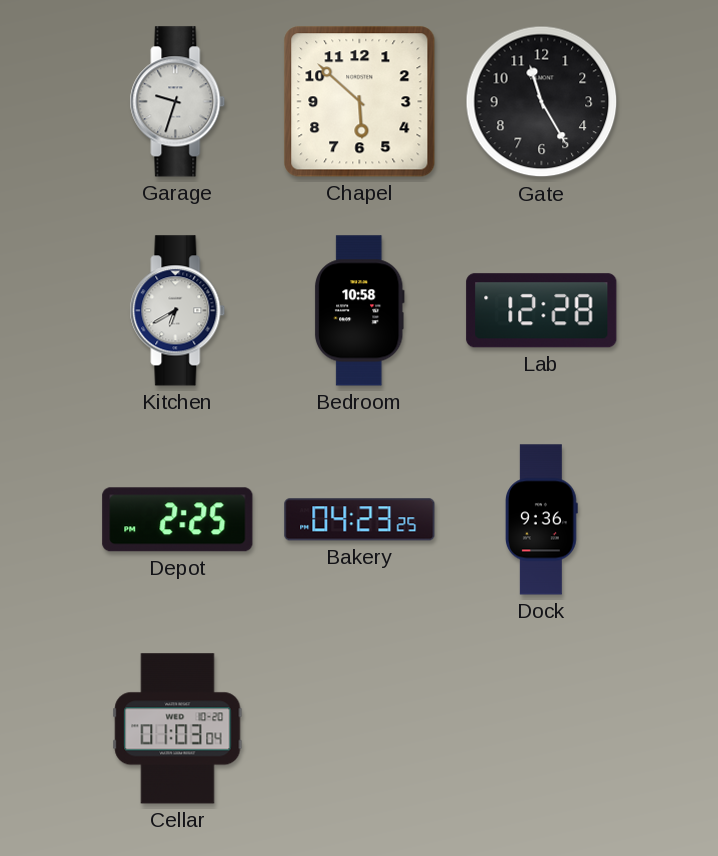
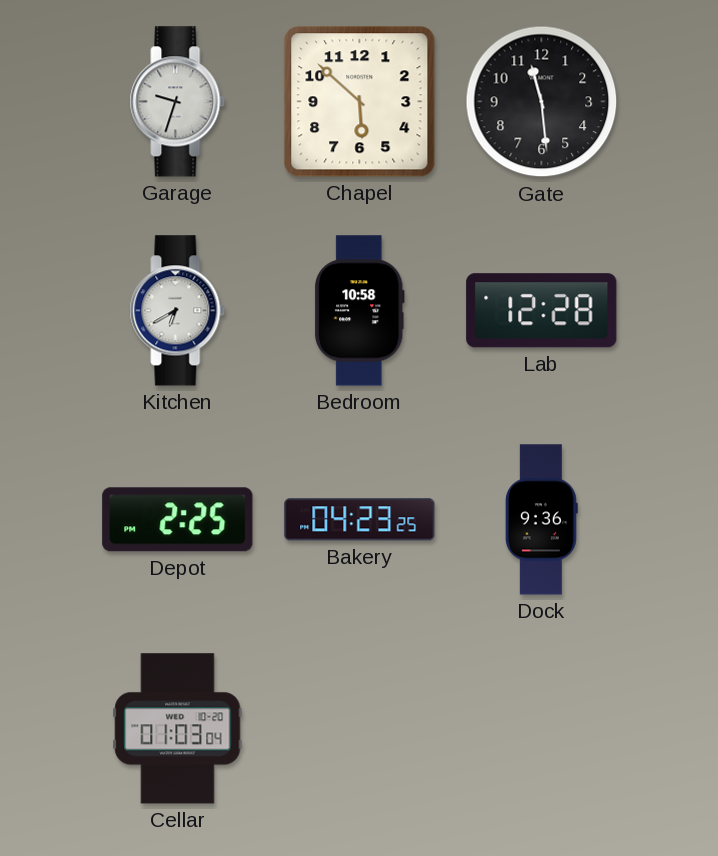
Gate: 11:25 -> 11:29
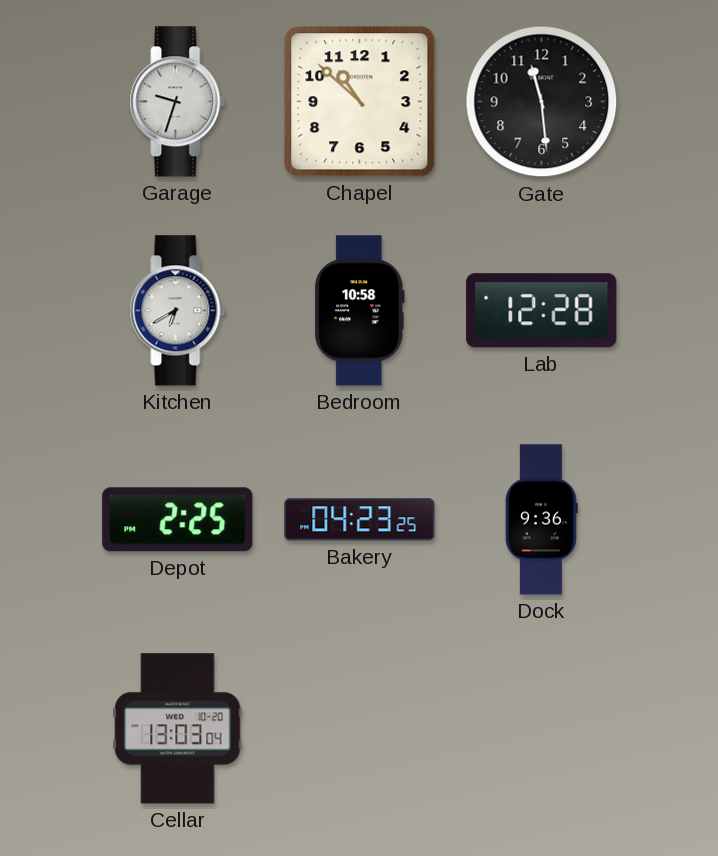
Chapel: 5:52 -> 10:52
Cellar: 01:03 -> 13:03
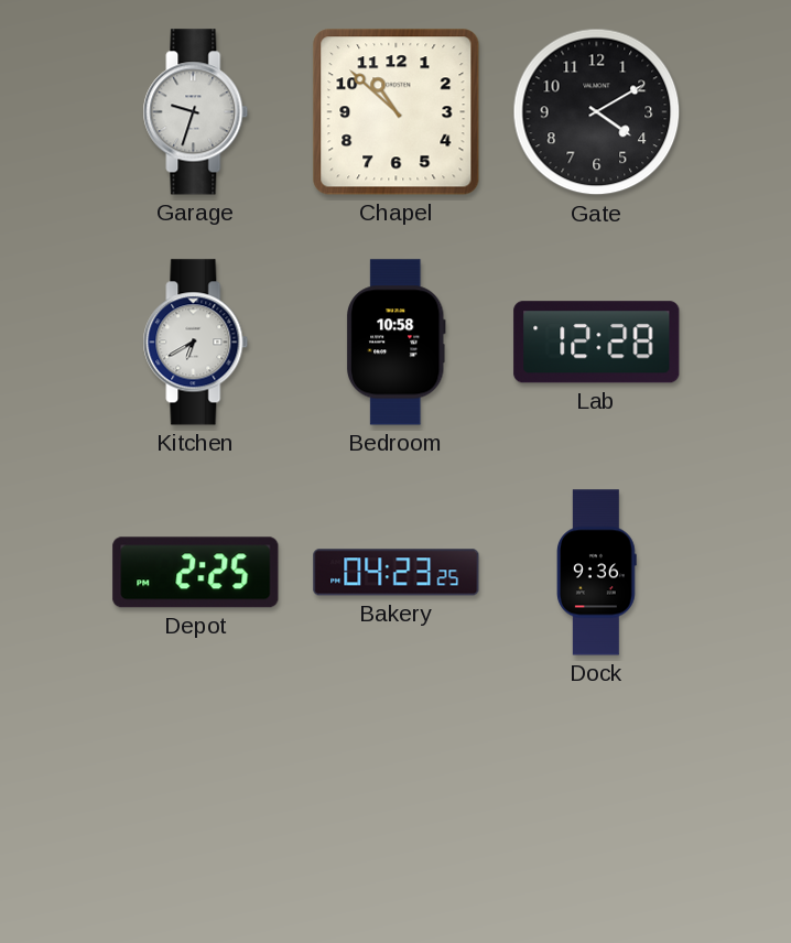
Gate: 11:29 -> 4:10
Cellar: 13:03 -> none
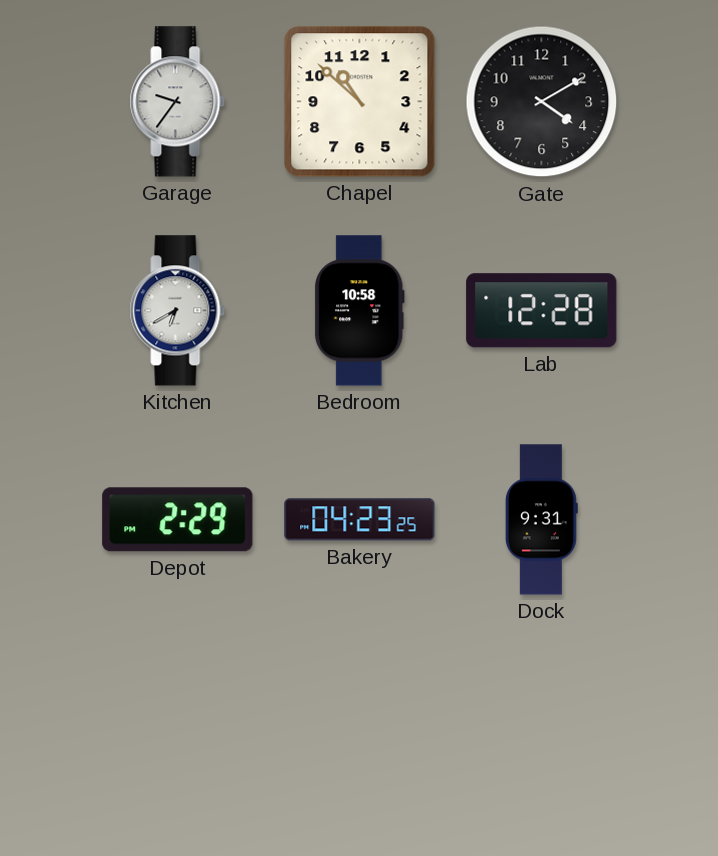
Garage: 9:33 -> 9:36
Depot: 2:25 -> 2:29
Dock: 9:36 -> 9:31
